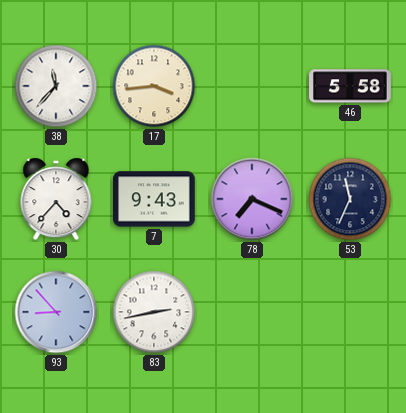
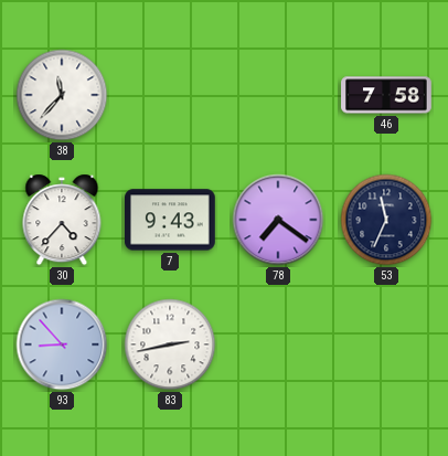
17: 3:44 -> none
46: 5:58 -> 7:58
78: 7:19 -> 7:21
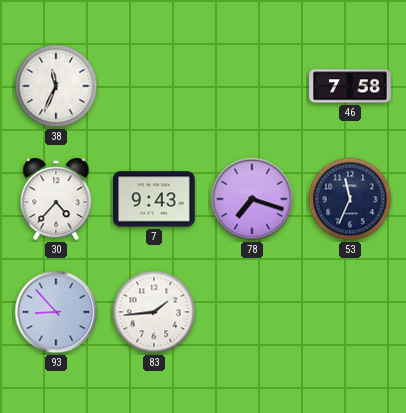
38: 11:37 -> 11:34
78: 7:21 -> 7:18
83: 2:43 -> 1:44
